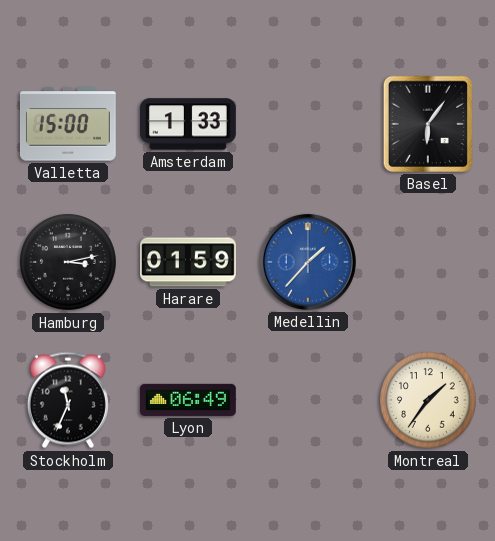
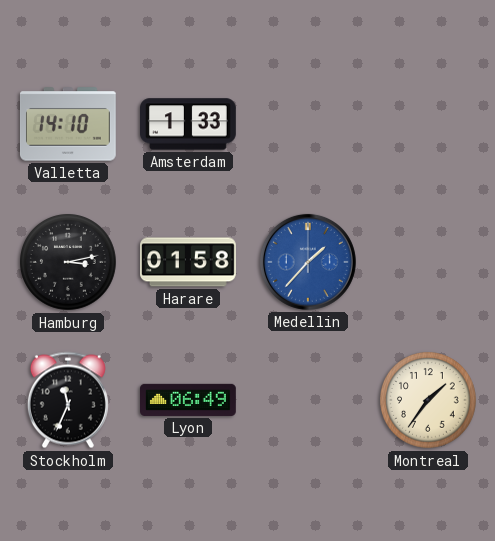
Valletta: 15:00 -> 14:10
Basel: 6:06 -> none
Harare: 01:59 -> 01:58
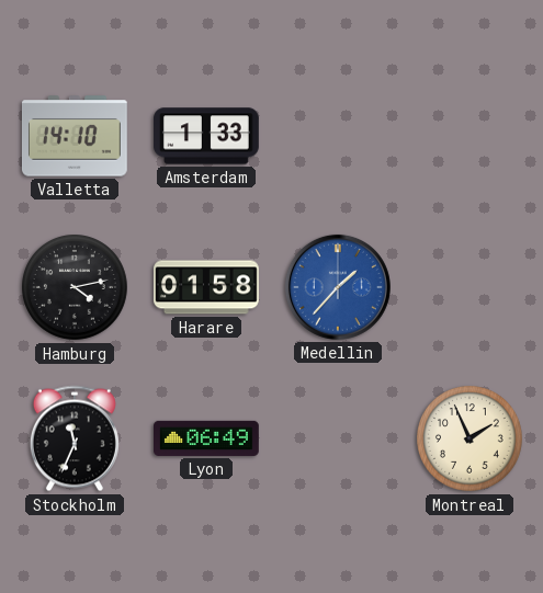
Hamburg: 3:13 -> 4:13
Montreal: 1:36 -> 1:56
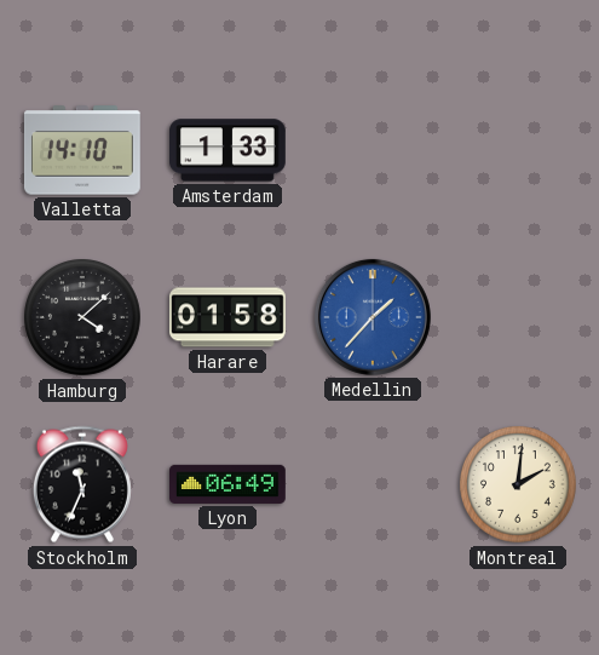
Hamburg: 4:13 -> 4:08
Montreal: 1:56 -> 2:01
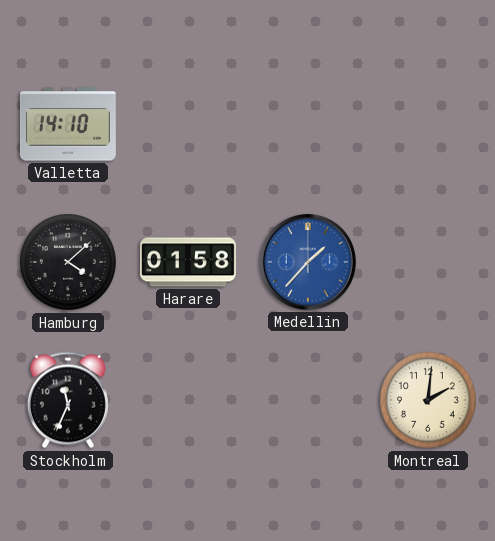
Amsterdam: 1:33 -> none
Lyon: 06:49 -> none
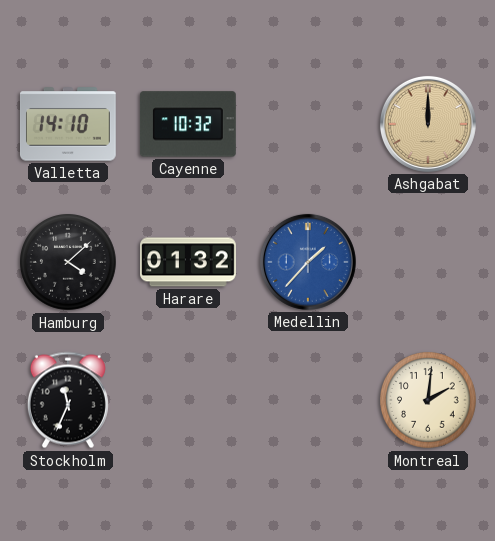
Cayenne: none -> 10:32
Ashgabat: none -> 12:00
Harare: 01:58 -> 01:32
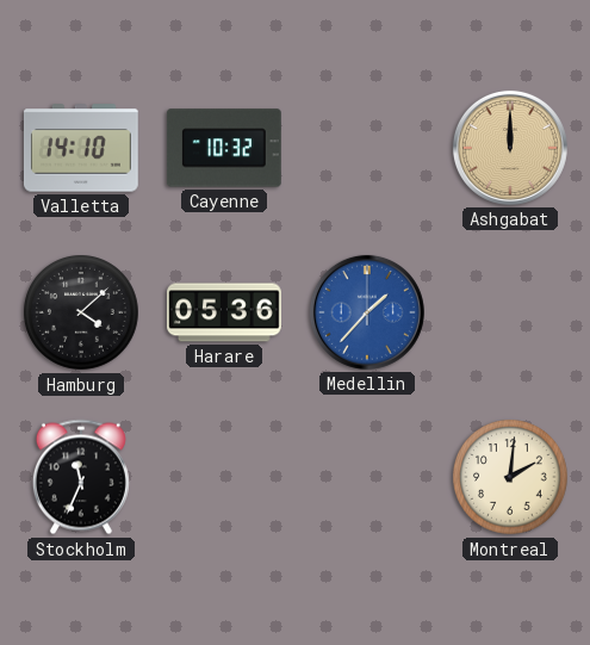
Harare: 01:32 -> 05:36
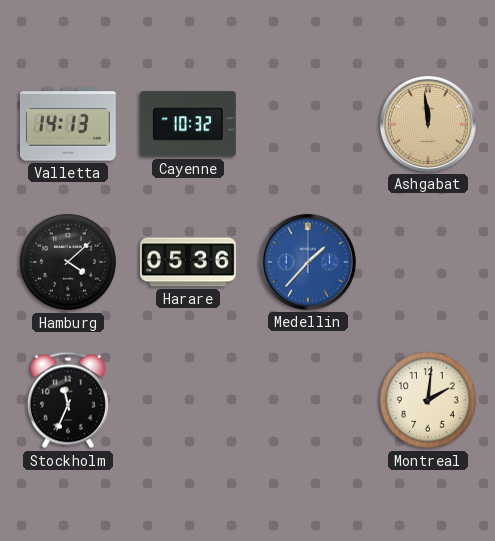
Valletta: 14:10 -> 14:13
Ashgabat: 12:00 -> 11:59
